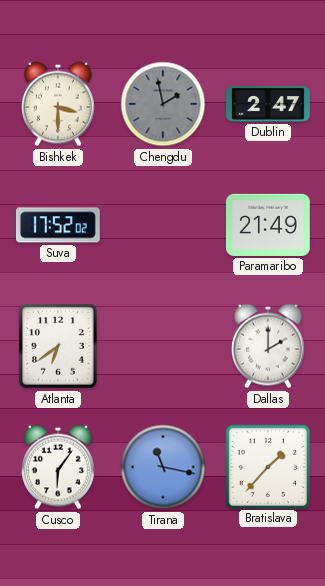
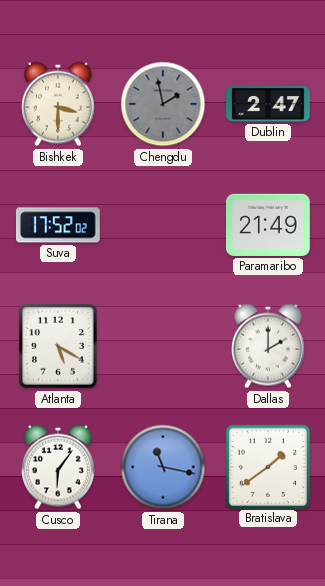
Atlanta: 6:39 -> 5:20
Bratislava: 1:37 -> 1:39
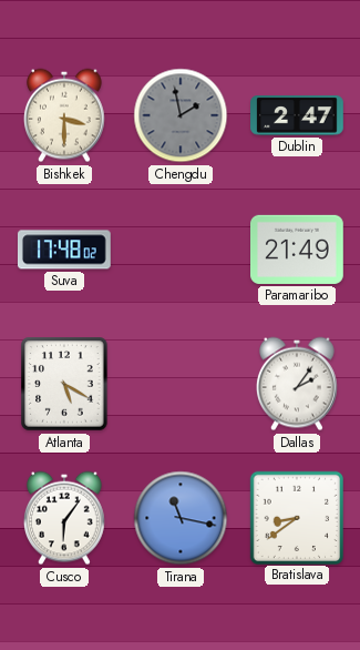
Suva: 17:52 -> 17:48
Dallas: 2:00 -> 2:06
Bratislava: 1:39 -> 8:39
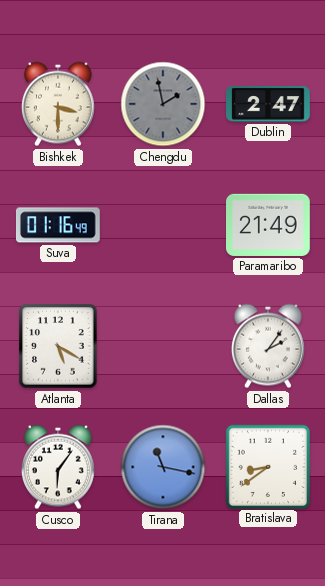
Suva: 17:48 -> 01:16
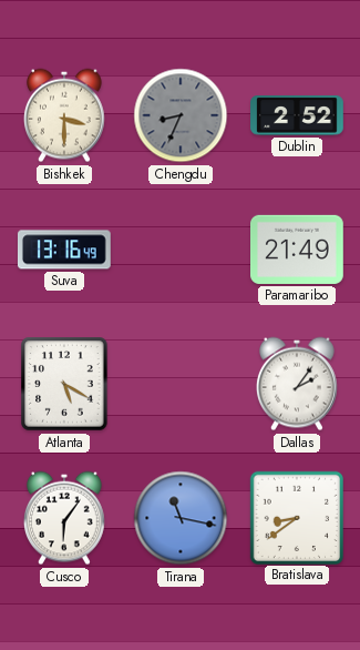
Chengdu: 1:58 -> 8:34
Dublin: 2:47 -> 2:52
Suva: 01:16 -> 13:16
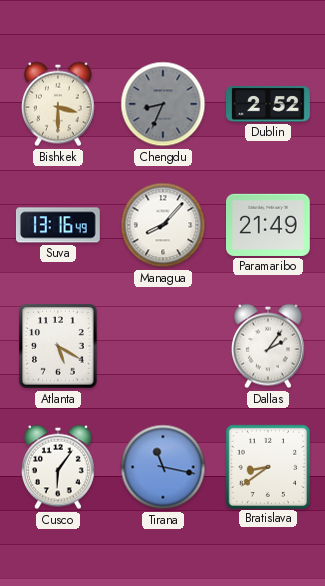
Managua: none -> 8:07
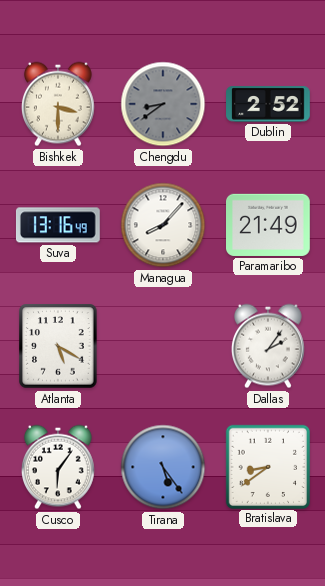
Chengdu: 8:34 -> 8:39
Tirana: 11:17 -> 5:24
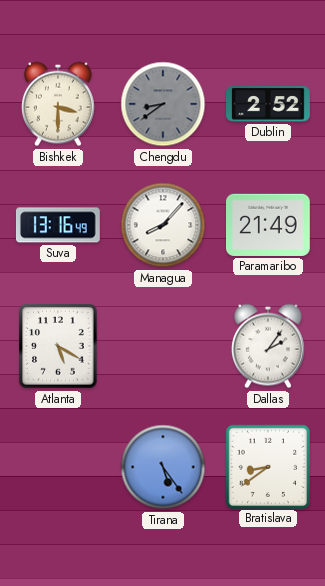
Cusco: 6:06 -> none
